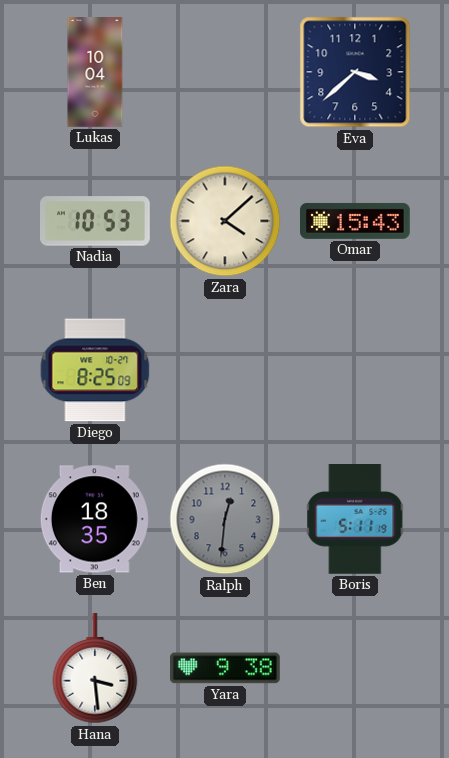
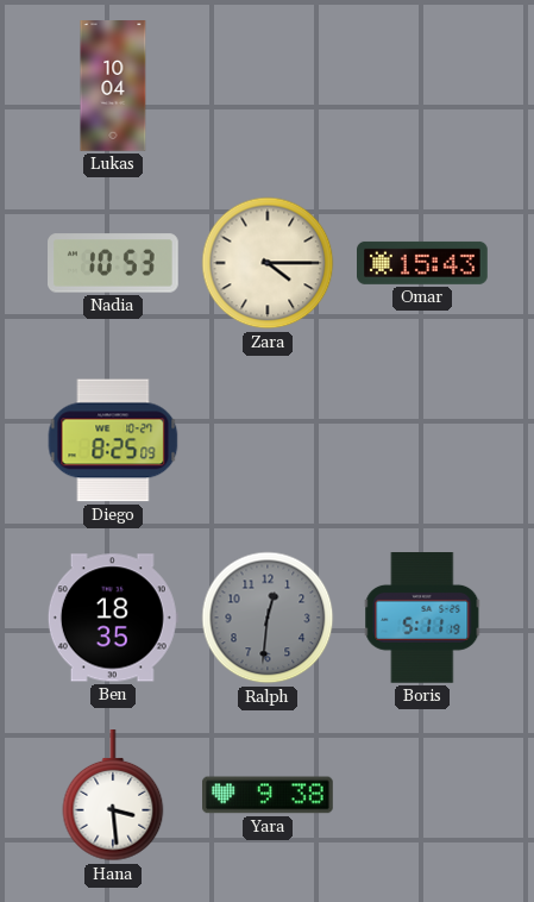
Eva: 3:38 -> none
Zara: 4:08 -> 4:15
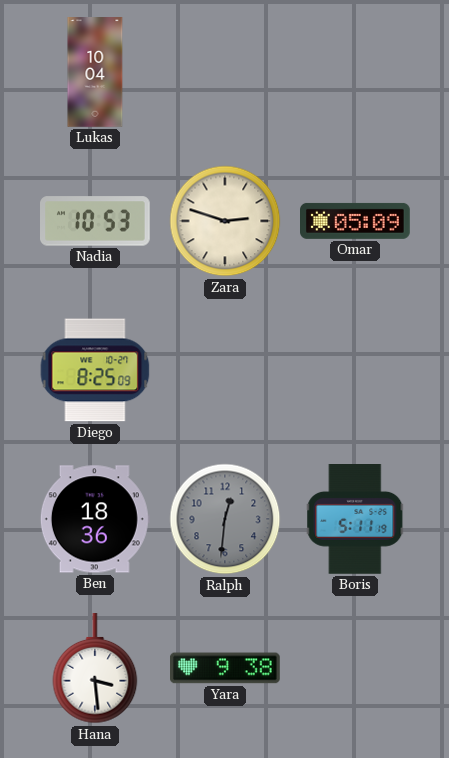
Zara: 4:15 -> 2:48
Omar: 15:43 -> 05:09
Ben: 18:35 -> 18:36
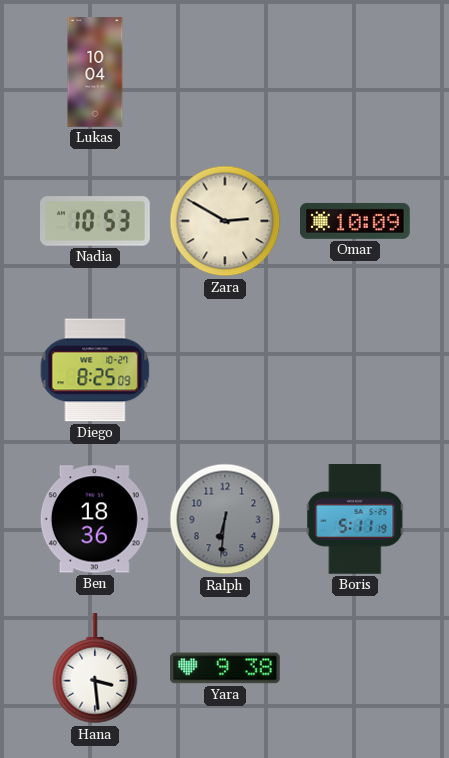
Zara: 2:48 -> 2:50
Omar: 05:09 -> 10:09
Ralph: 12:31 -> 6:31
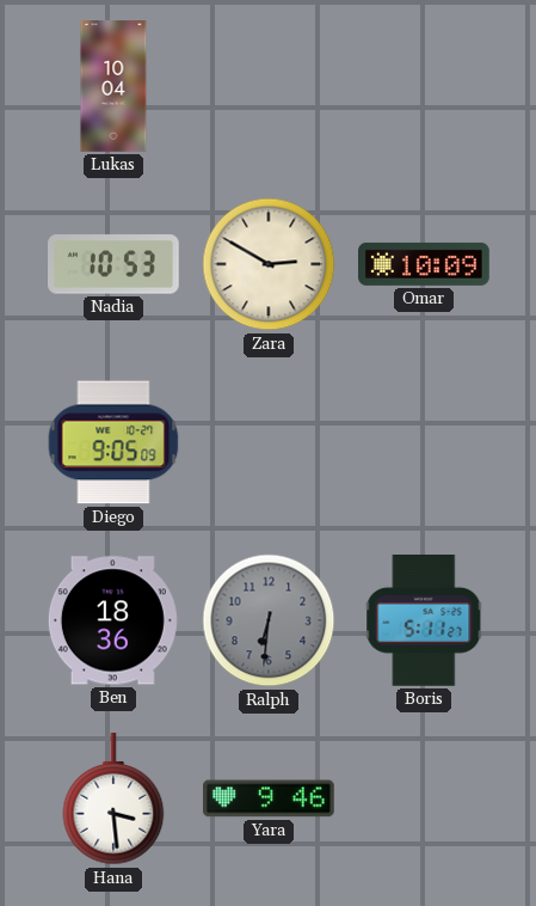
Diego: 8:25 -> 9:05
Boris: 5:11:19 -> 5:11:27
Yara: 9:38 -> 9:46
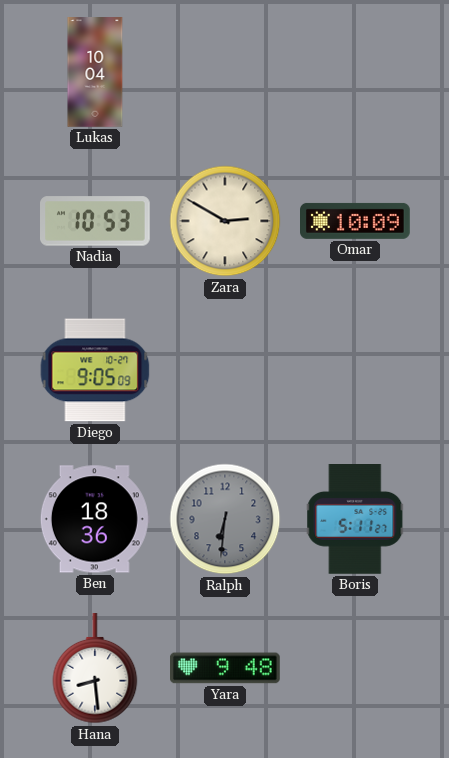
Hana: 3:29 -> 8:29
Yara: 9:46 -> 9:48
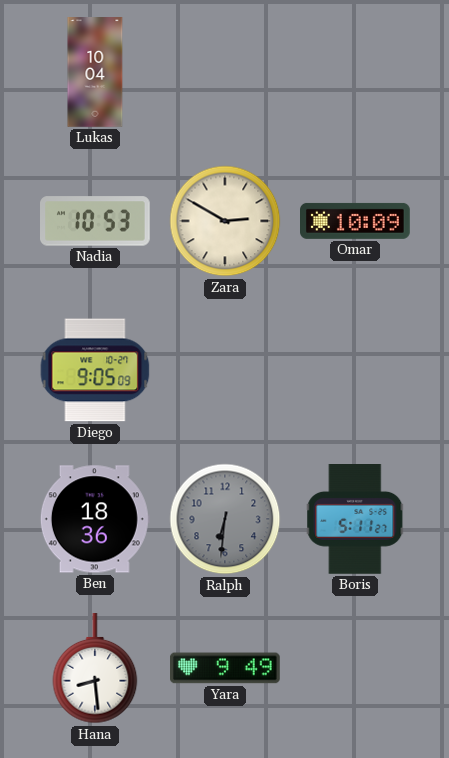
Yara: 9:48 -> 9:49
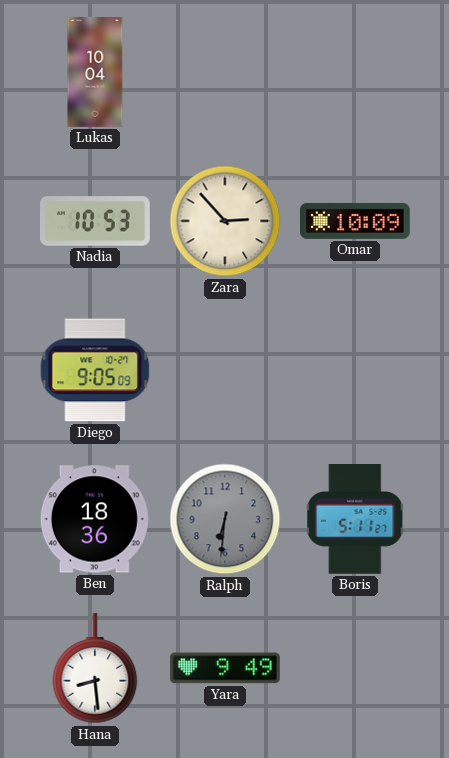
Zara: 2:50 -> 2:53
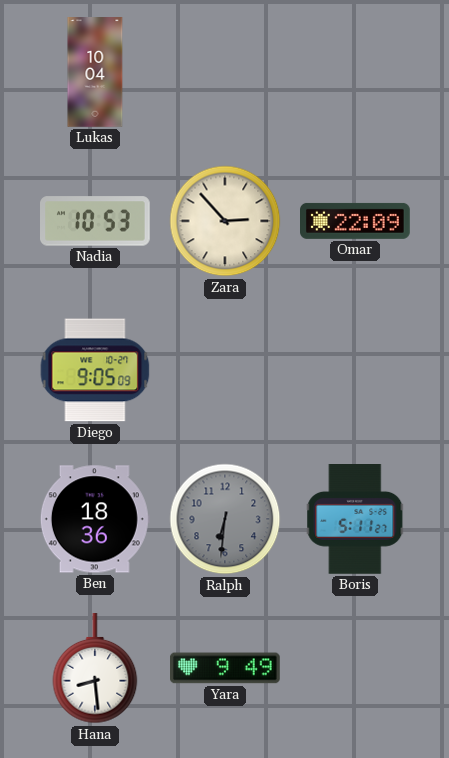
Omar: 10:09 -> 22:09
